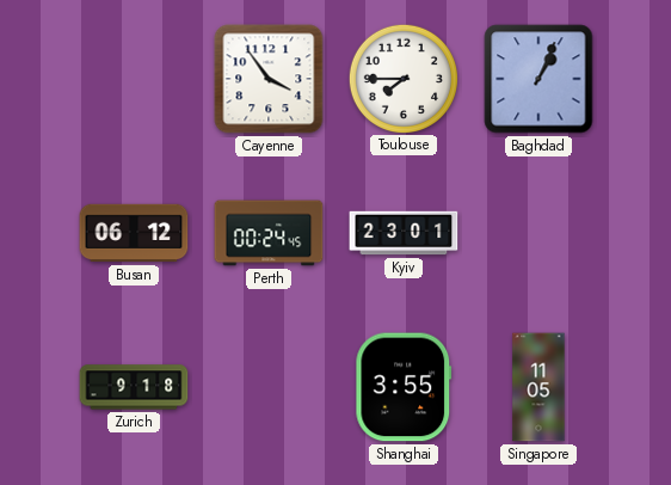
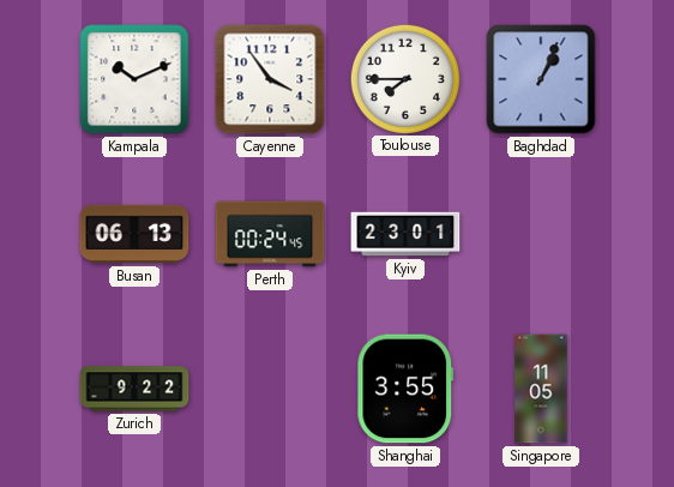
Kampala: none -> 10:11
Busan: 06:12 -> 06:13
Zurich: 9:18 -> 9:22
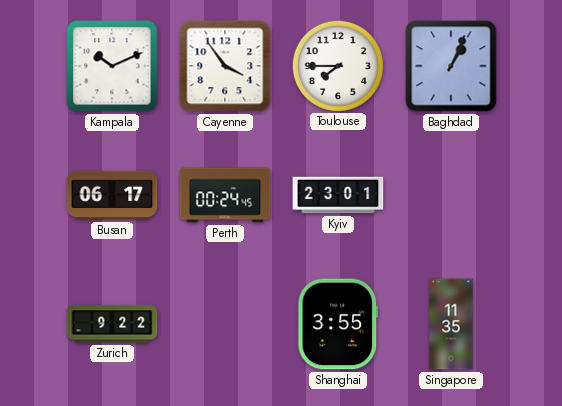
Busan: 06:13 -> 06:17
Singapore: 11:05 -> 11:35
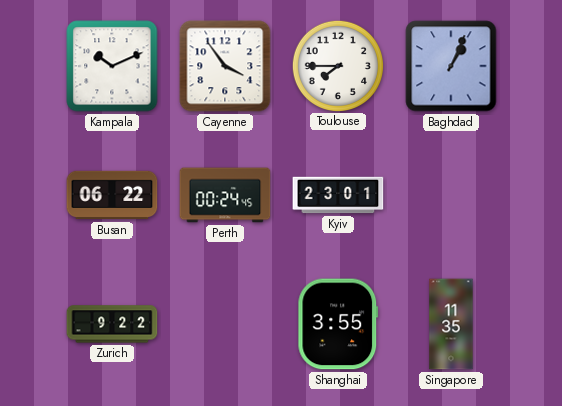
Busan: 06:17 -> 06:22
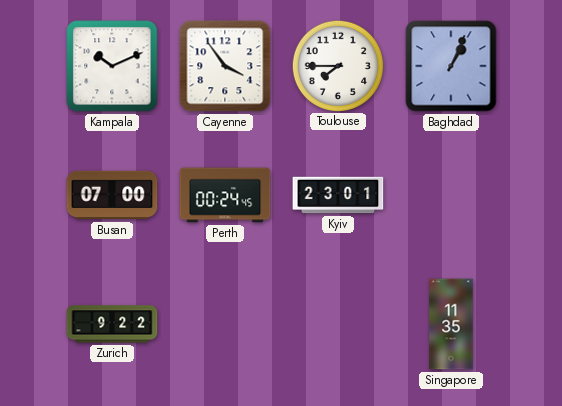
Busan: 06:22 -> 07:00
Shanghai: 3:55 -> none
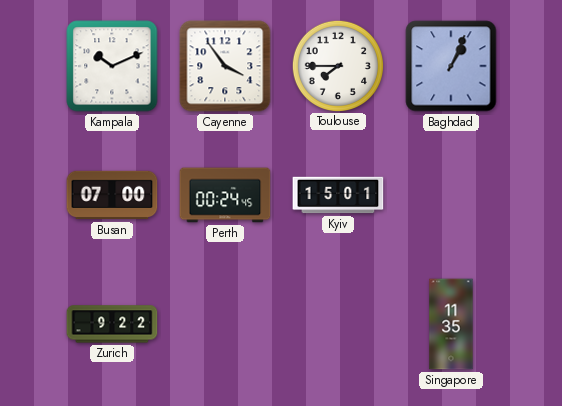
Kyiv: 23:01 -> 15:01
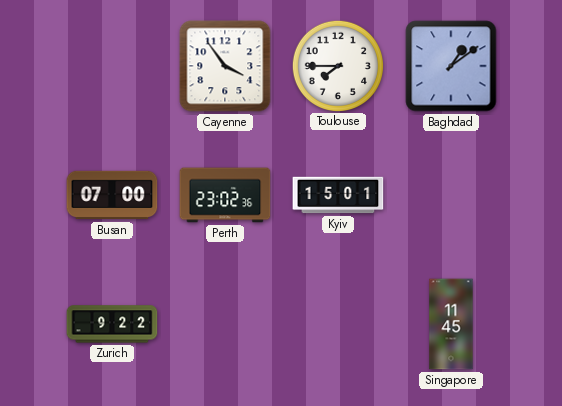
Kampala: 10:11 -> none
Baghdad: 1:04 -> 1:09
Perth: 00:24 -> 23:02
Singapore: 11:35 -> 11:45
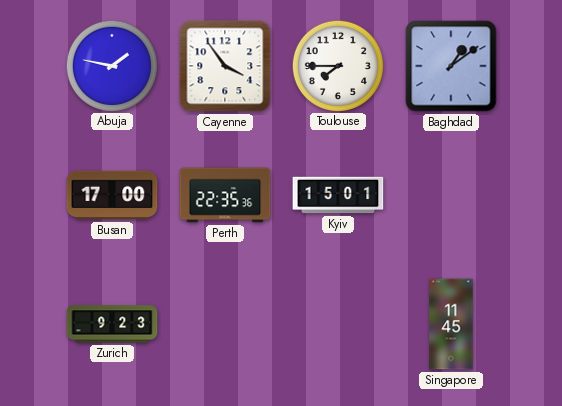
Abuja: none -> 1:47
Busan: 07:00 -> 17:00
Perth: 23:02 -> 22:35
Zurich: 9:22 -> 9:23
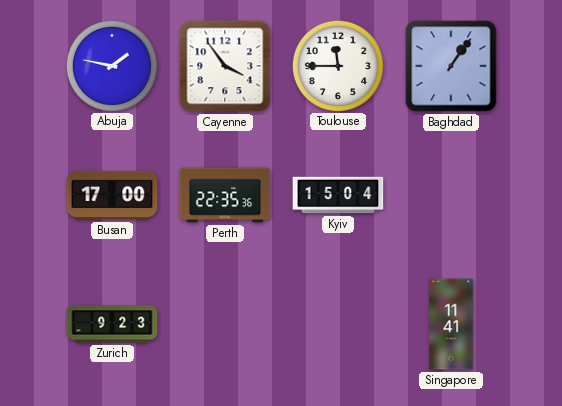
Toulouse: 7:45 -> 11:45
Baghdad: 1:09 -> 1:06
Kyiv: 15:01 -> 15:04
Singapore: 11:45 -> 11:41
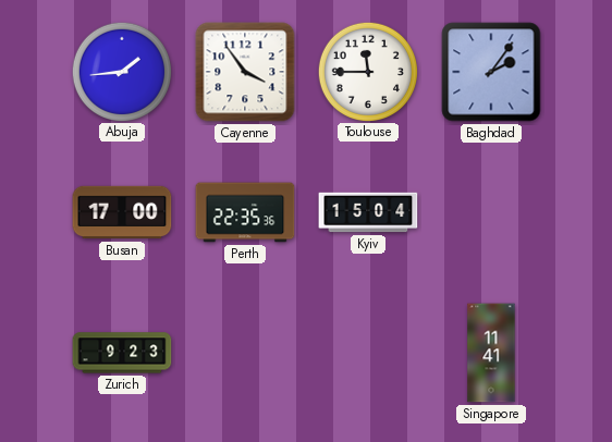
Abuja: 1:47 -> 1:44
Baghdad: 1:06 -> 2:06
